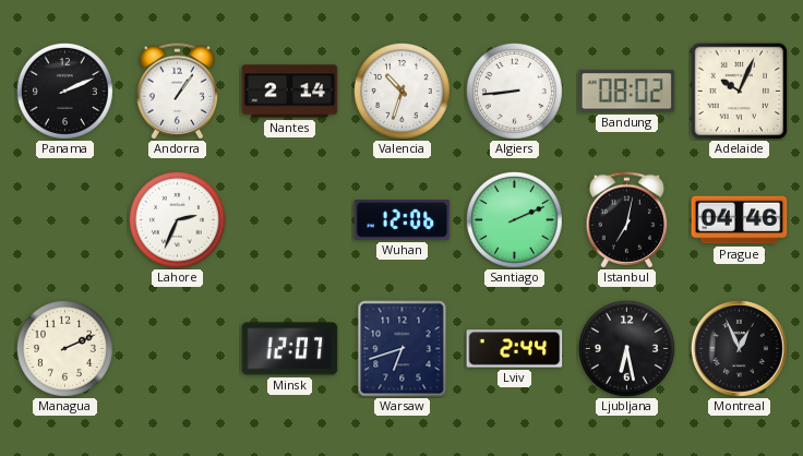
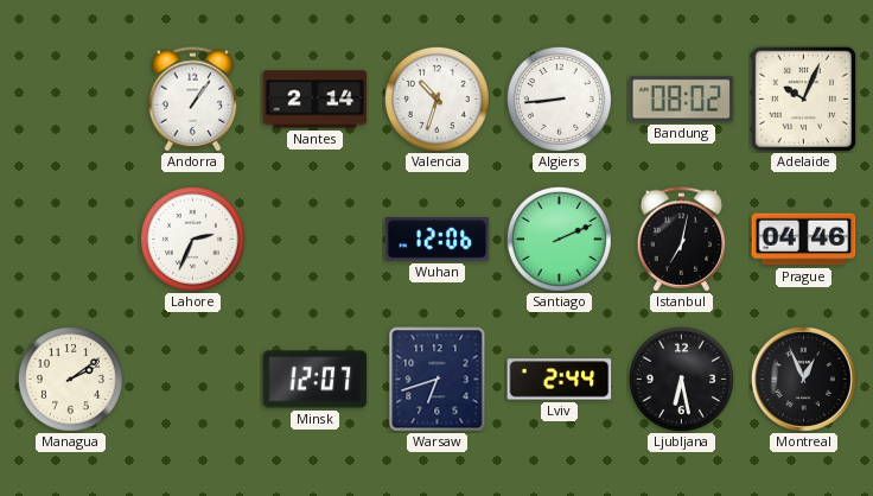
Panama: 2:11 -> none
Managua: 2:11 -> 2:09
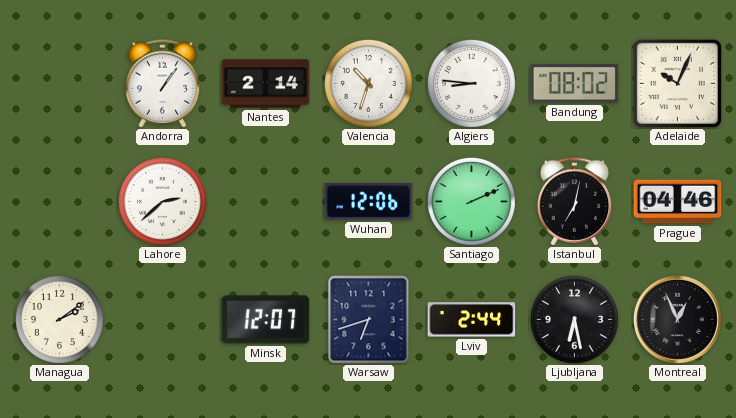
Algiers: 8:44 -> 8:46
Lahore: 2:34 -> 2:38
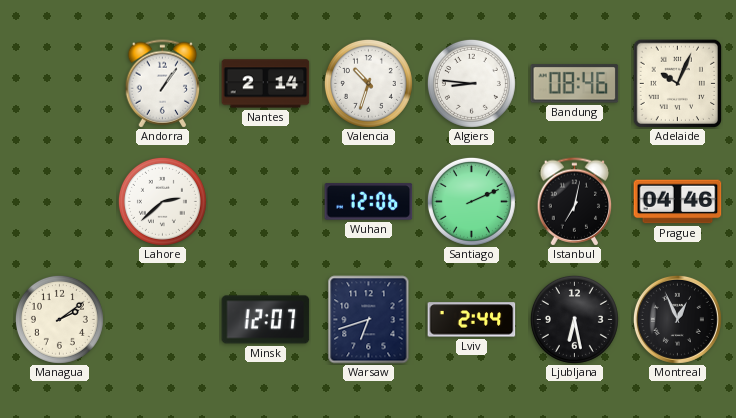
Bandung: 08:02 -> 08:46
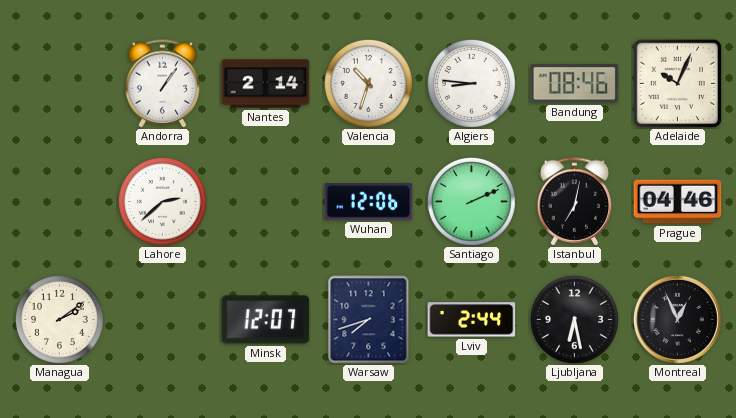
Warsaw: 6:42 -> 7:42
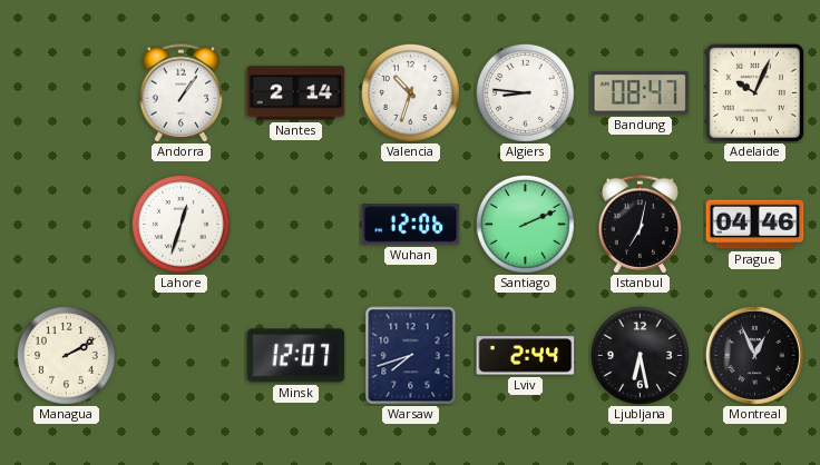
Bandung: 08:46 -> 08:47
Lahore: 2:38 -> 12:33
Managua: 2:09 -> 2:10
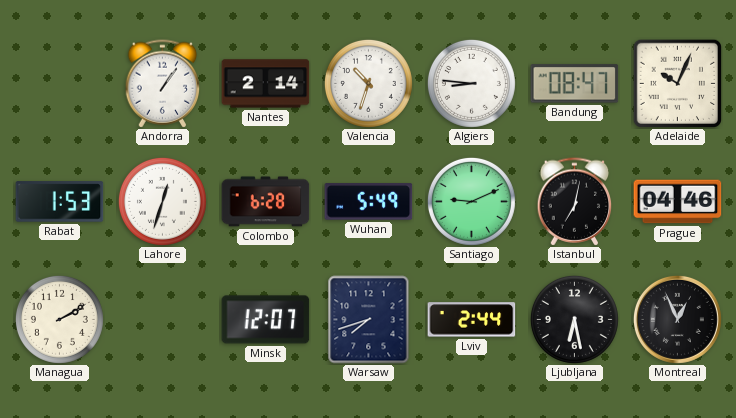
Rabat: none -> 1:53
Colombo: none -> 6:28
Wuhan: 12:06 -> 5:49
Santiago: 2:11 -> 9:11
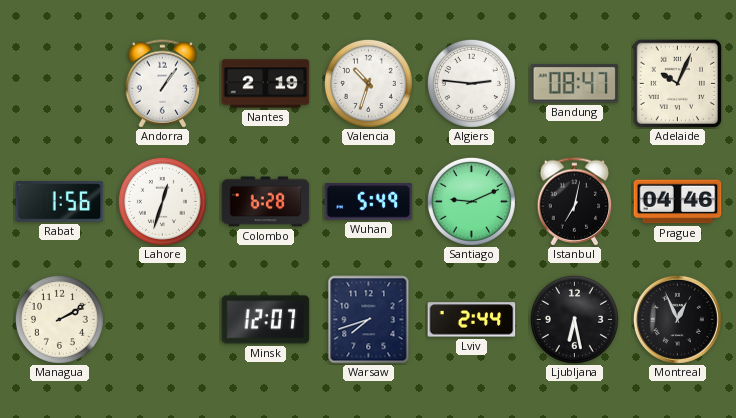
Nantes: 2:14 -> 2:19
Algiers: 8:46 -> 2:46
Rabat: 1:53 -> 1:56
